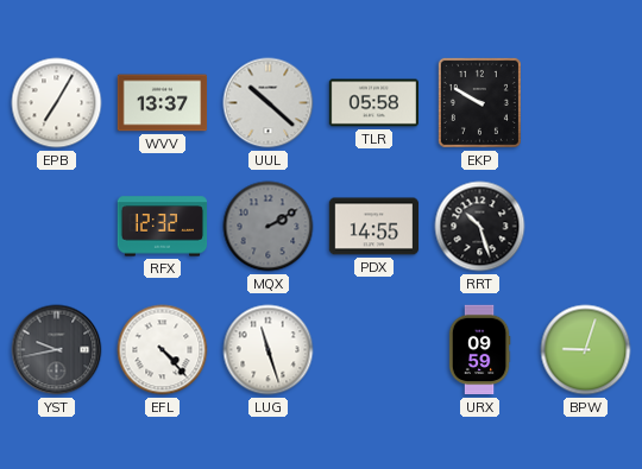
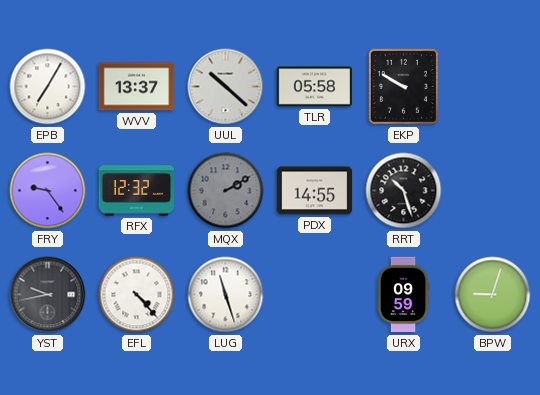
FRY: none -> 9:24
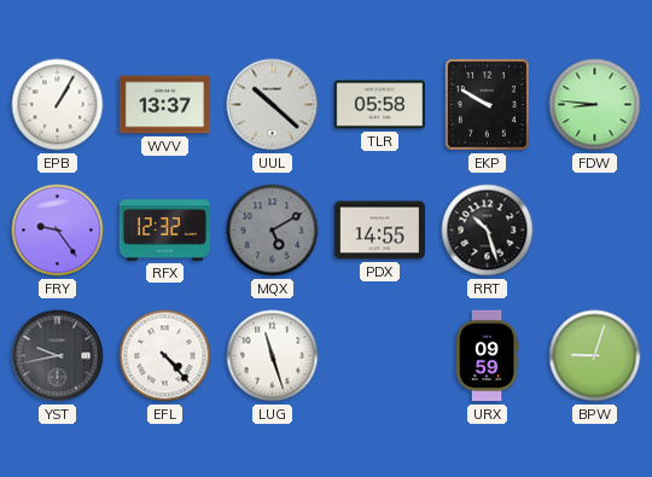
EPB: 7:05 -> 1:05
FDW: none -> 8:46
MQX: 2:10 -> 5:10
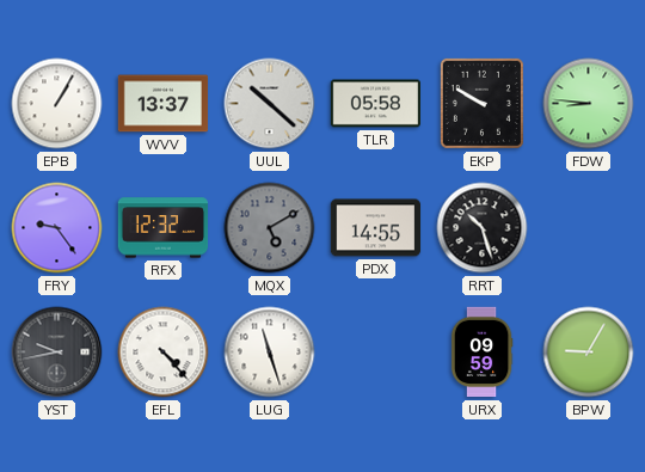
BPW: 9:03 -> 9:05
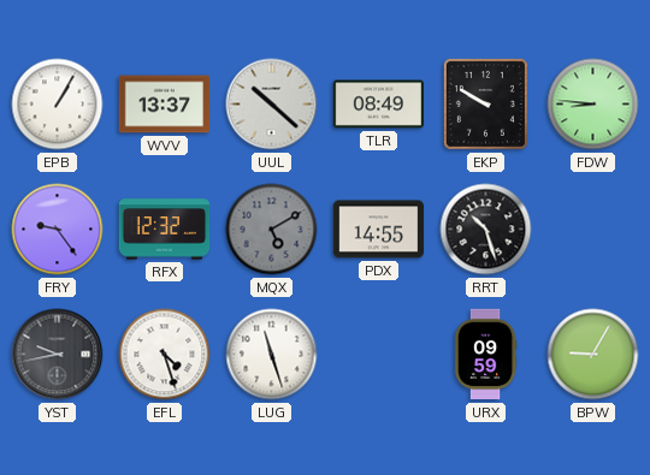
TLR: 05:58 -> 08:49
EFL: 4:23 -> 4:27
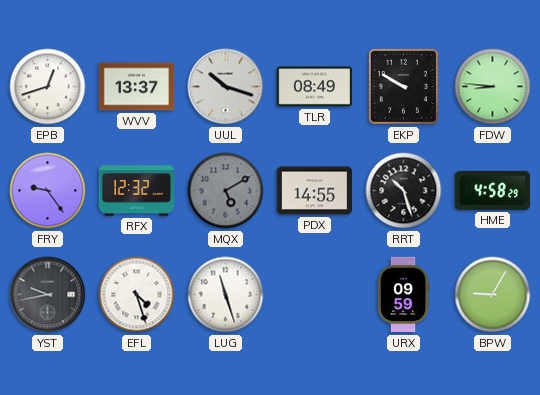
EPB: 1:05 -> 12:42
UUL: 10:22 -> 10:18
HME: none -> 4:58
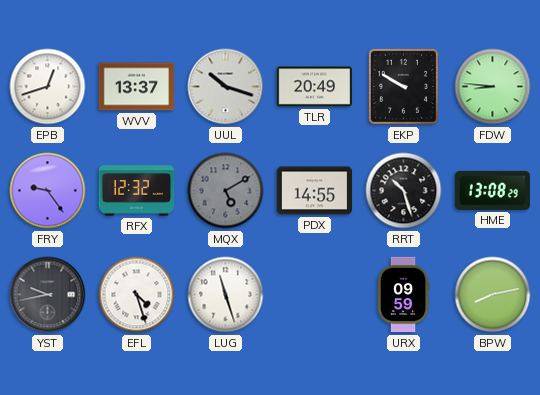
TLR: 08:49 -> 20:49
HME: 4:58 -> 13:08
BPW: 9:05 -> 8:13
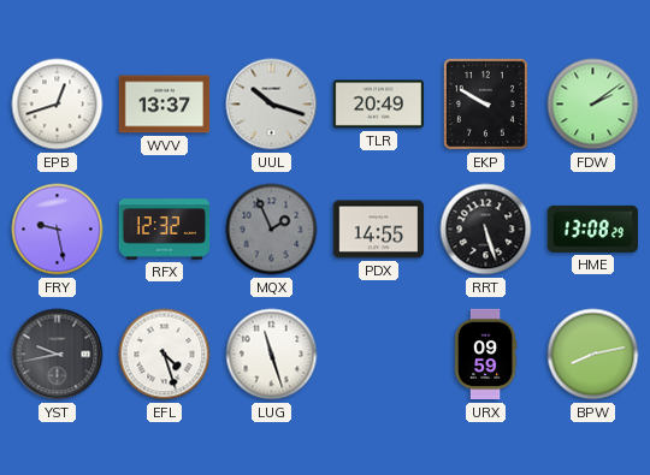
FDW: 8:46 -> 2:09
FRY: 9:24 -> 9:28
MQX: 5:10 -> 1:56
RRT: 10:27 -> 5:27
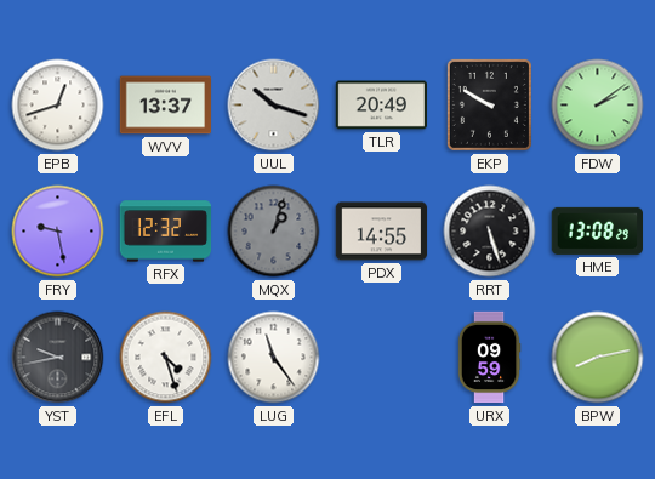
MQX: 1:56 -> 1:03
LUG: 11:27 -> 11:24
